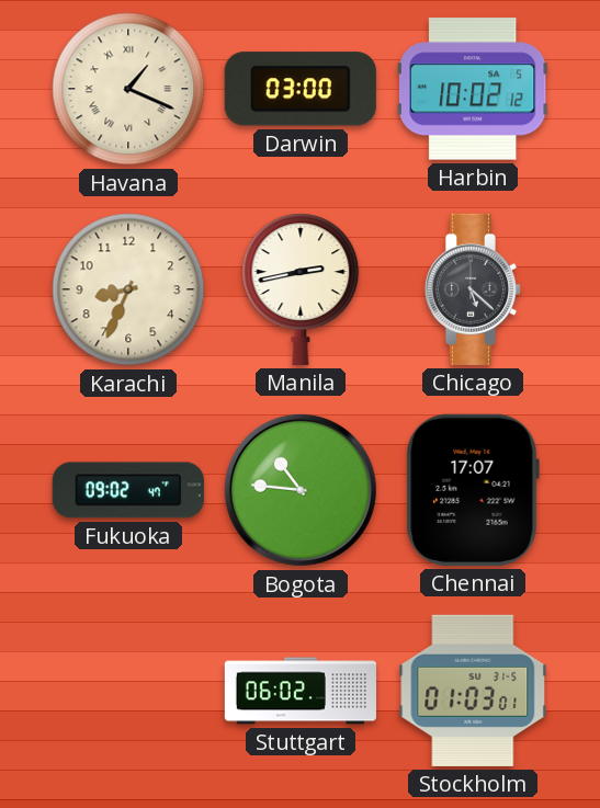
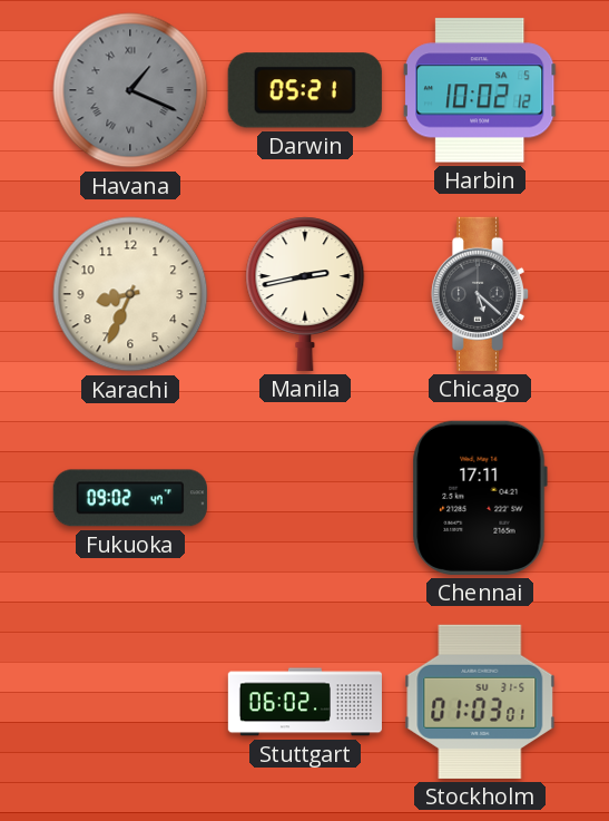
Havana dial: cream -> grey
Darwin: 03:00 -> 05:21
Bogota: 10:46 -> none
Chennai: 17:07 -> 17:11
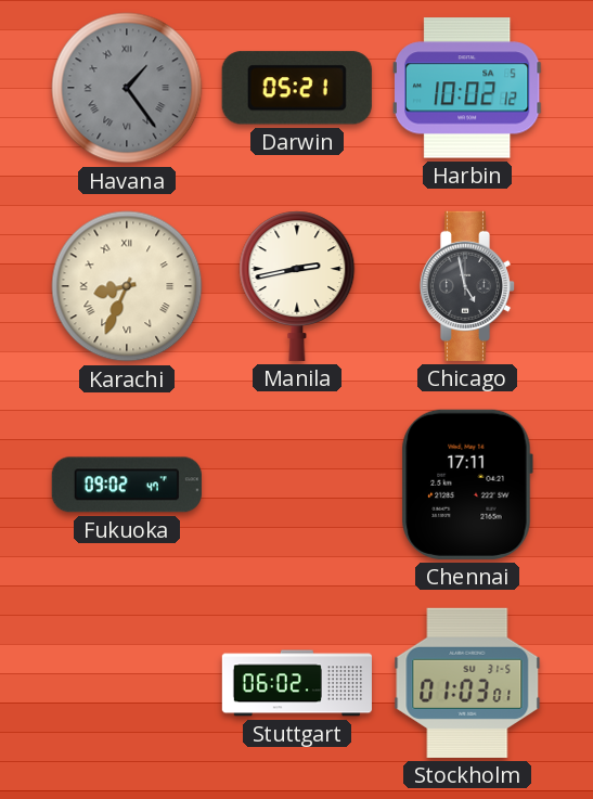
Havana: 1:19 -> 1:24
Karachi numerals: Arabic -> Roman
Chicago: 5:22 -> 4:58
